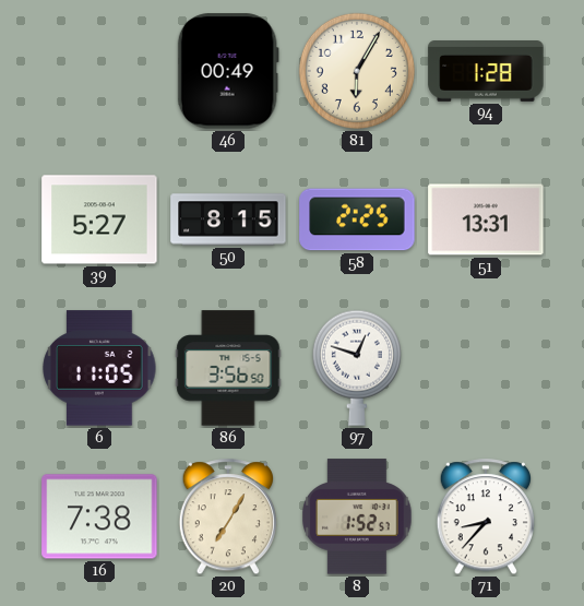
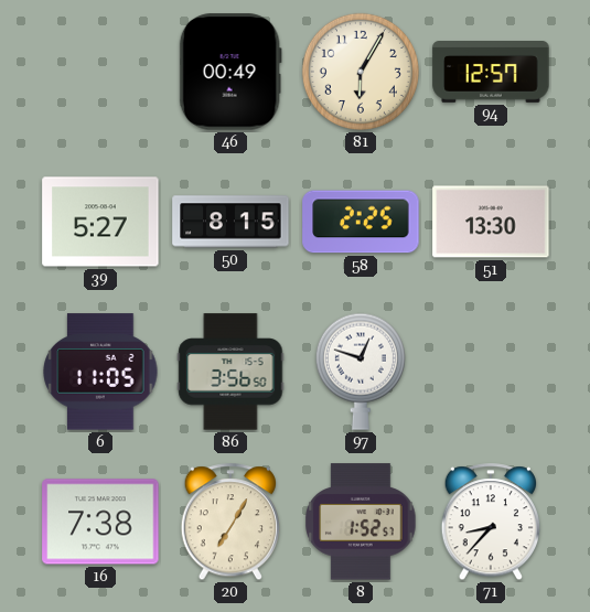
94: 1:28 -> 12:57
51: 13:31 -> 13:30
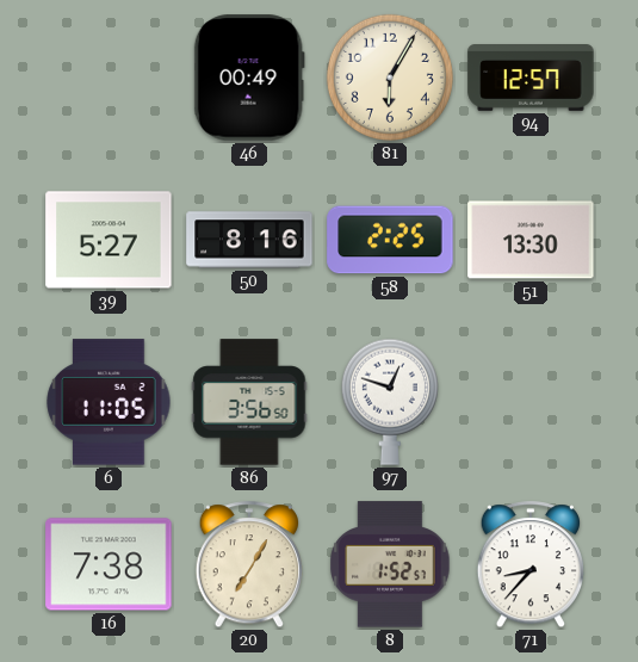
50: 8:15 -> 8:16
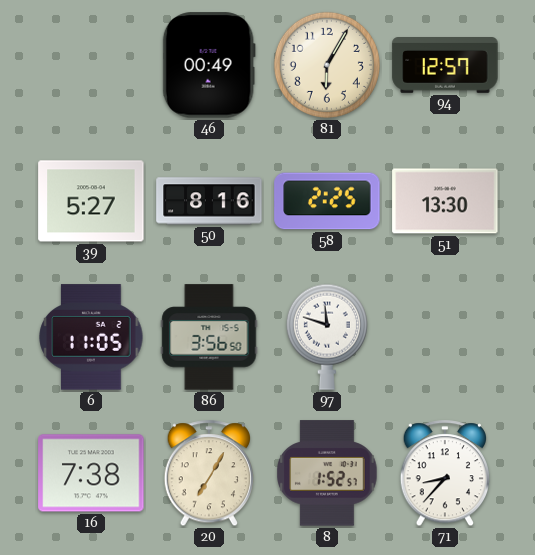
97: 12:48 -> 11:48
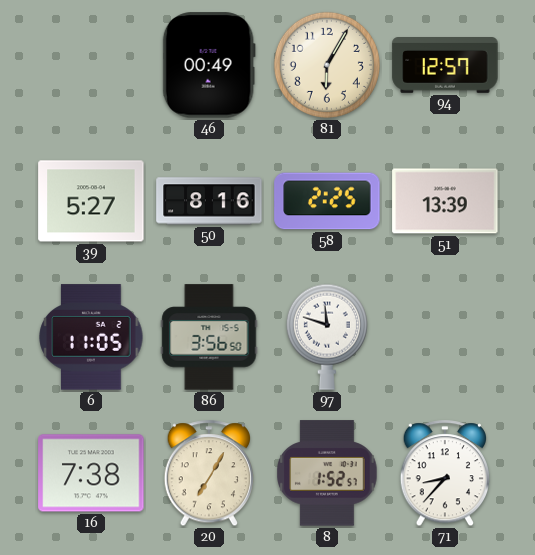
51: 13:30 -> 13:39
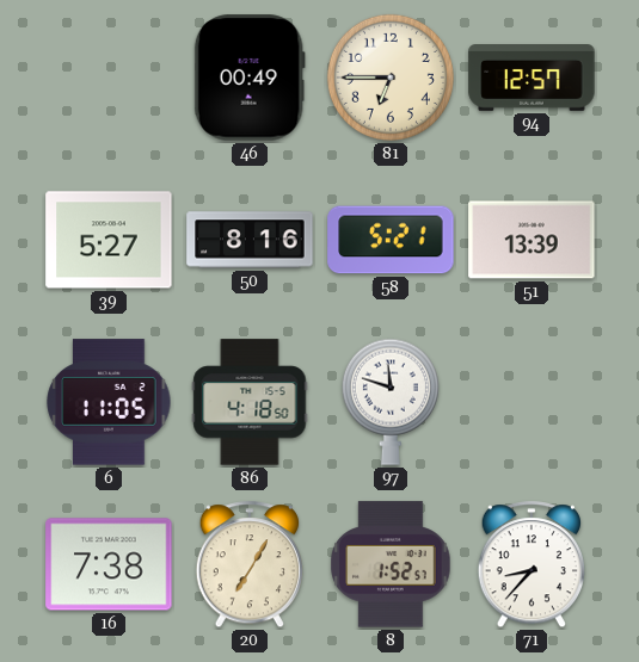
81: 6:05 -> 6:45
58: 2:25 -> 5:21
86: 3:56 -> 4:18
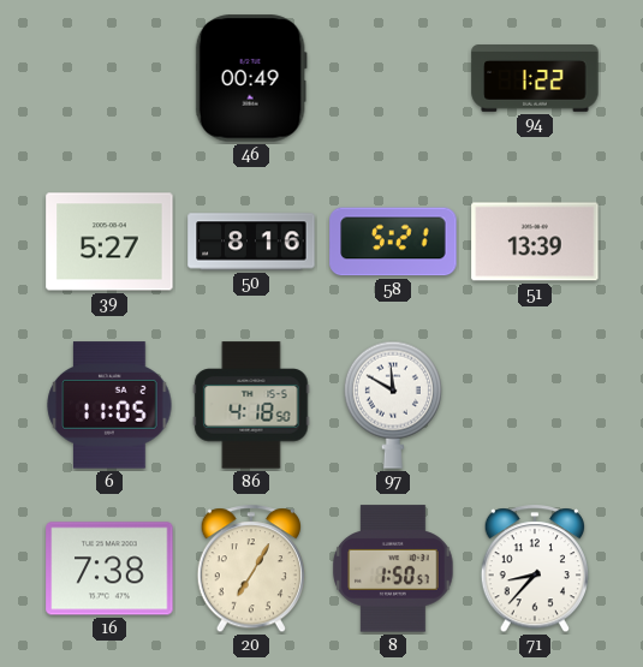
81: 6:45 -> none
94: 12:57 -> 1:22
97: 11:48 -> 11:50
8: 1:52 -> 1:50
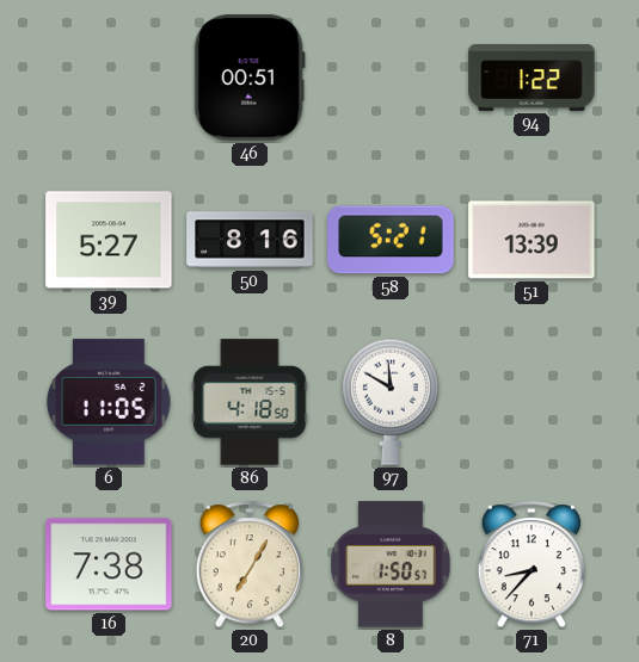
46: 00:49 -> 00:51
